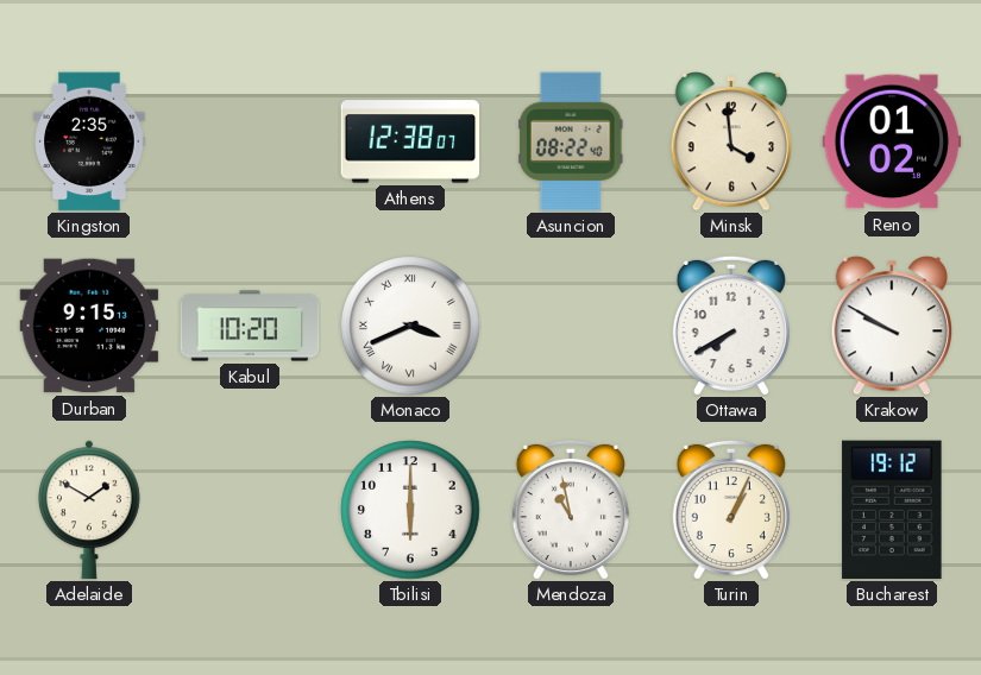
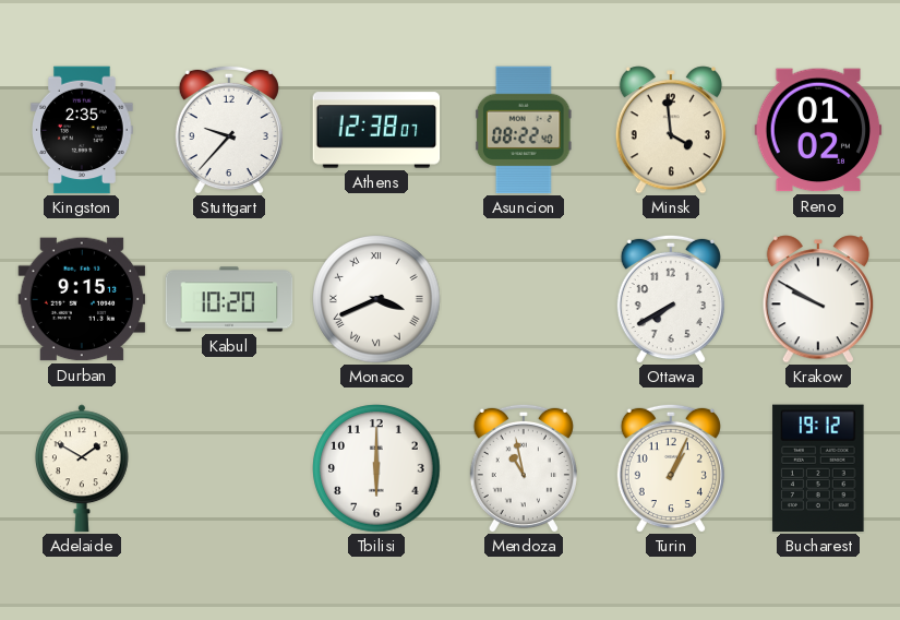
Stuttgart: none -> 9:37
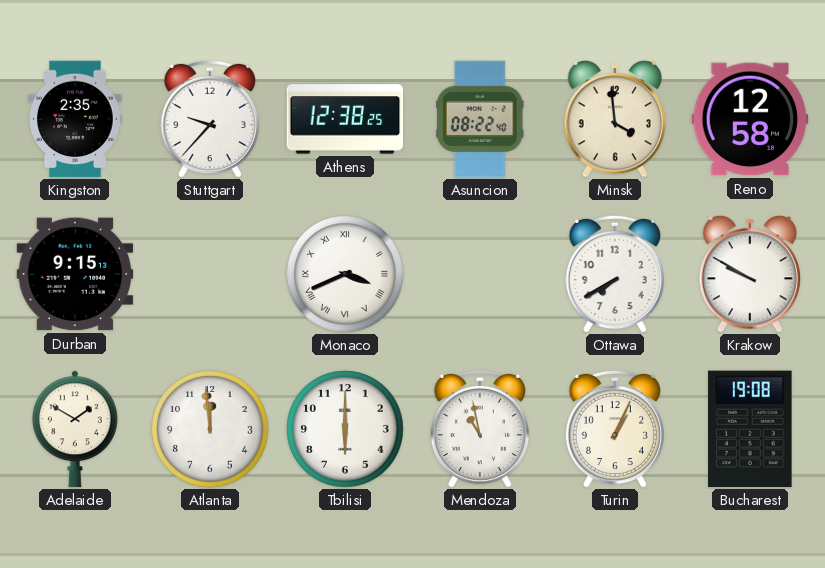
Athens: 12:38:07 -> 12:38:25
Reno: 01:02 -> 12:58
Kabul: 10:20 -> none
Atlanta: none -> 11:59
Bucharest: 19:12 -> 19:08
